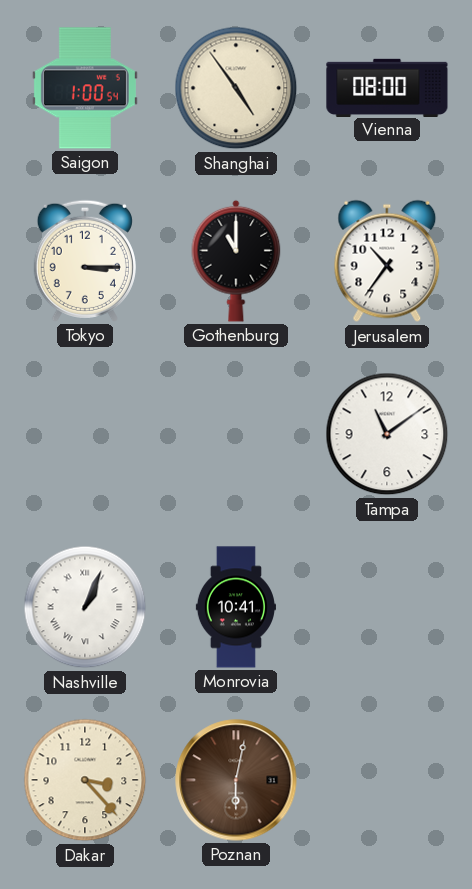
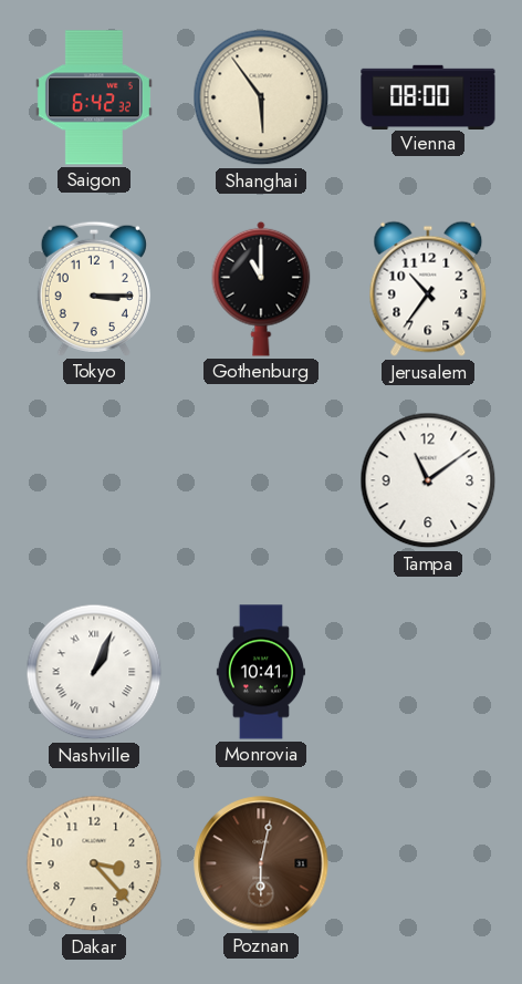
Saigon: 1:00 -> 6:42
Shanghai: 4:54 -> 5:54
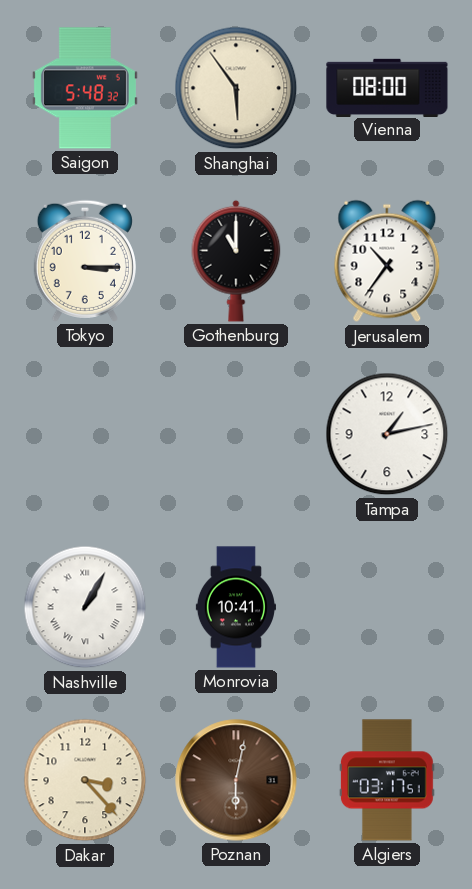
Saigon: 6:42 -> 5:48
Tampa: 11:09 -> 1:13
Nashville: 1:04 -> 1:05
Algiers: none -> 03:17
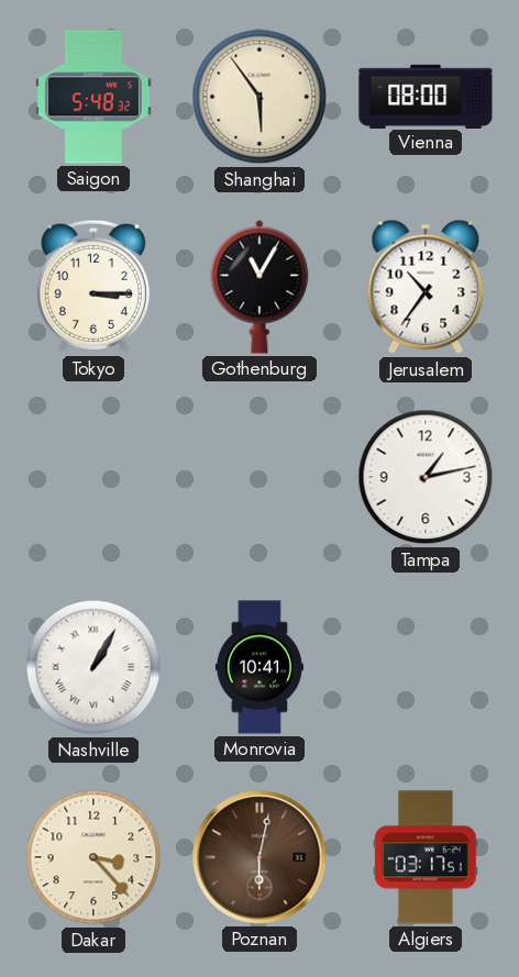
Gothenburg: 11:00 -> 11:05
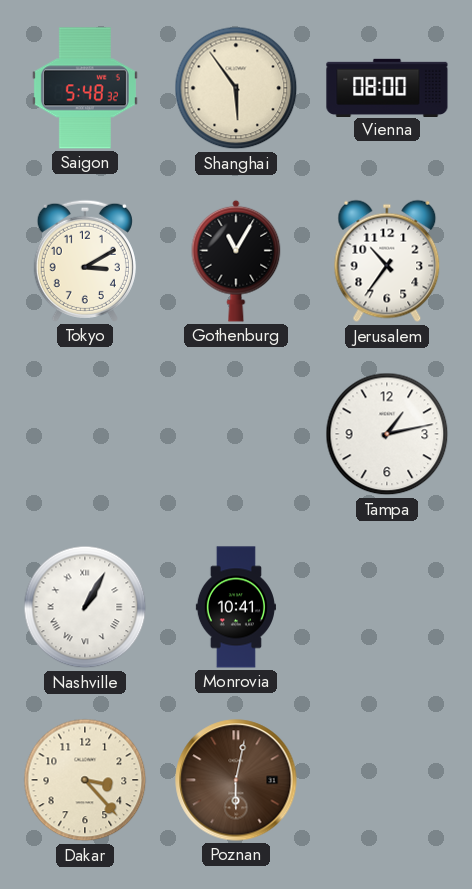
Tokyo: 3:15 -> 3:10
Algiers: 03:17 -> none
